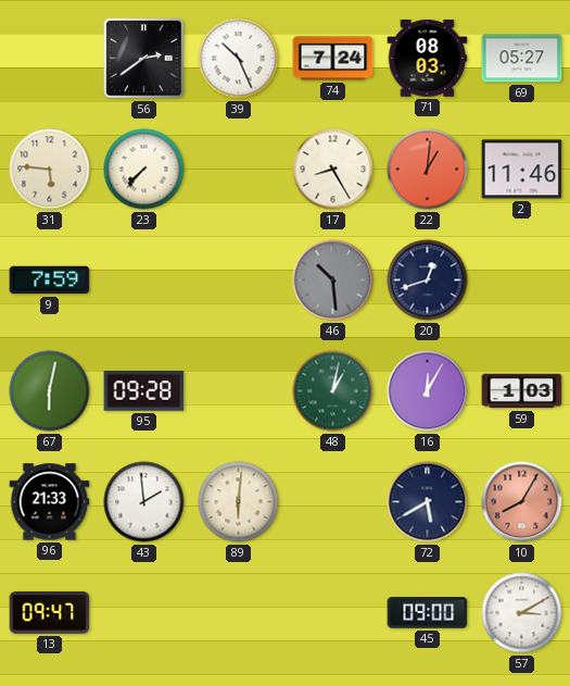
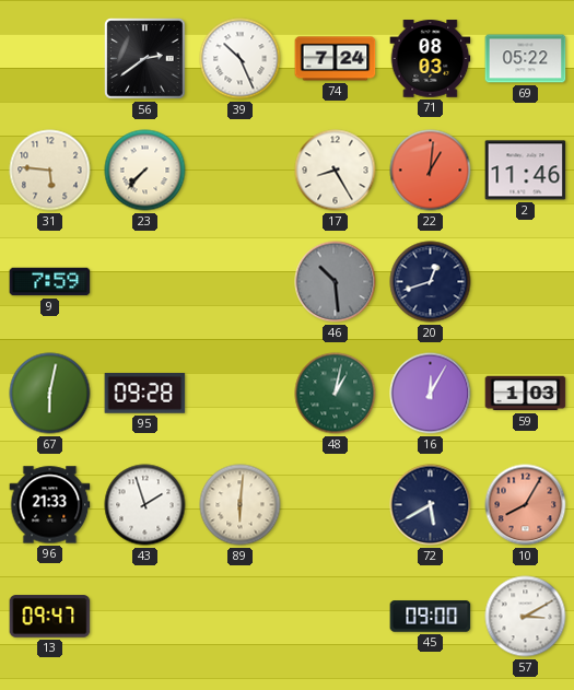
69: 05:27 -> 05:22
43: 1:59 -> 1:57
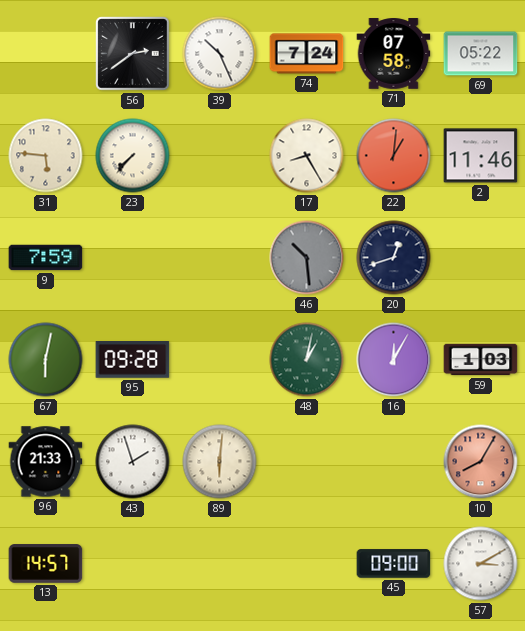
71: 08:03 -> 07:58
72: 5:40 -> none
13: 09:47 -> 14:57
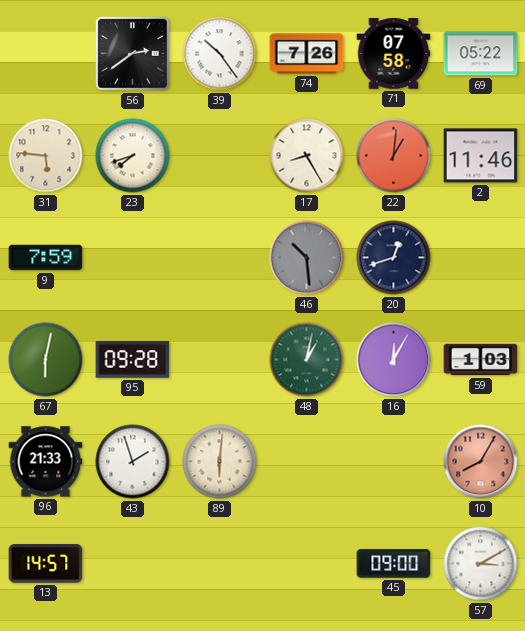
39: 10:26 -> 10:24
74: 7:24 -> 7:26
23: 7:37 -> 7:42
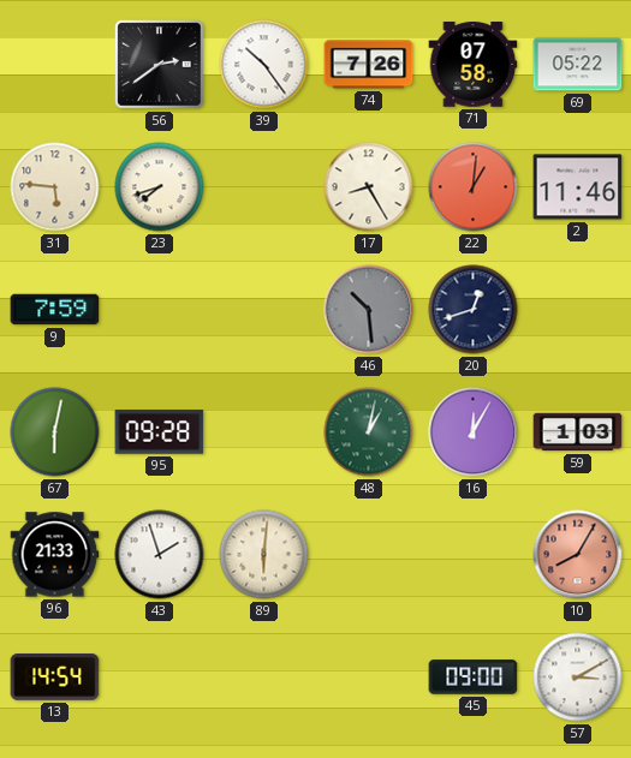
13: 14:57 -> 14:54
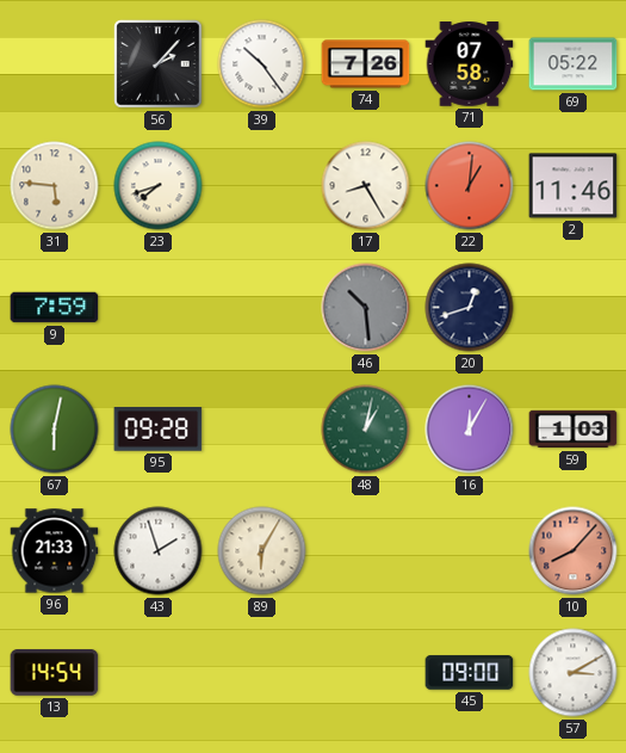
56: 2:39 -> 2:07
89: 6:01 -> 6:05
10: 8:05 -> 8:07
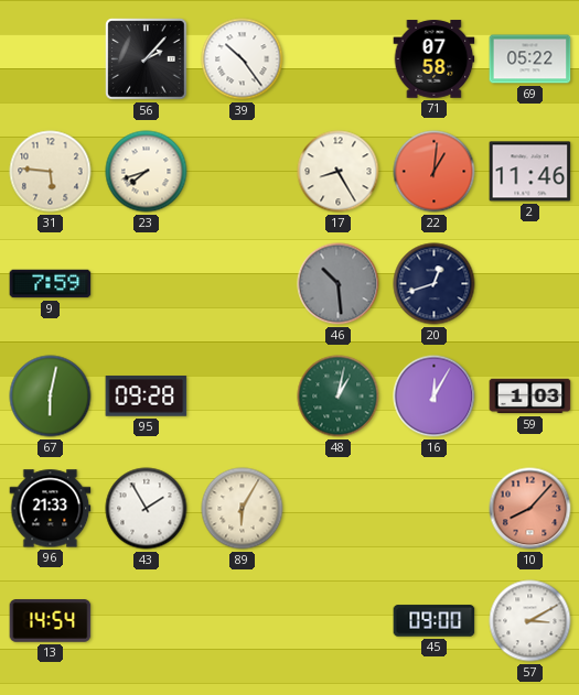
74: 7:26 -> none
43: 1:57 -> 1:55
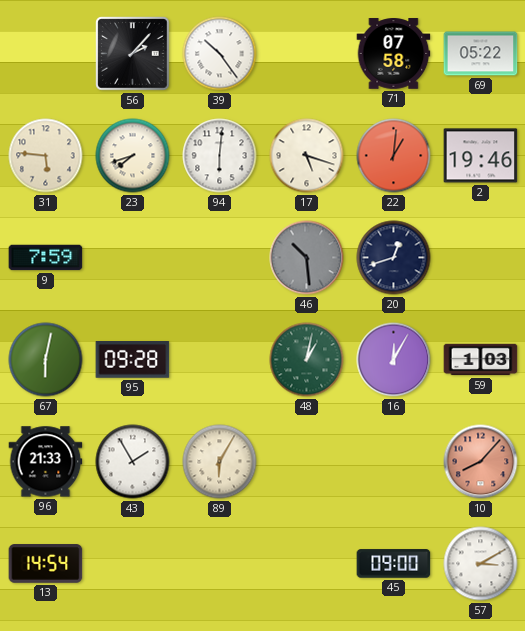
94: none -> 6:01
17: 8:25 -> 5:18
2: 11:46 -> 19:46
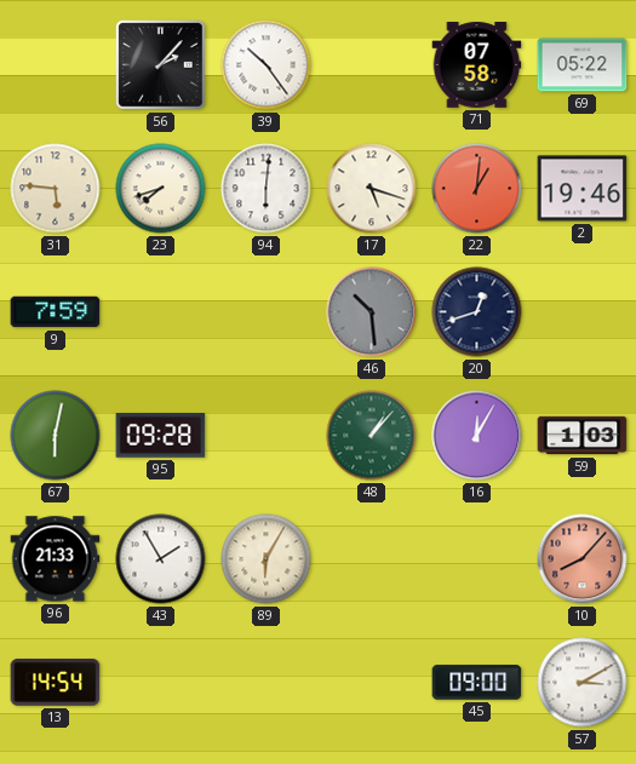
48: 1:02 -> 1:07
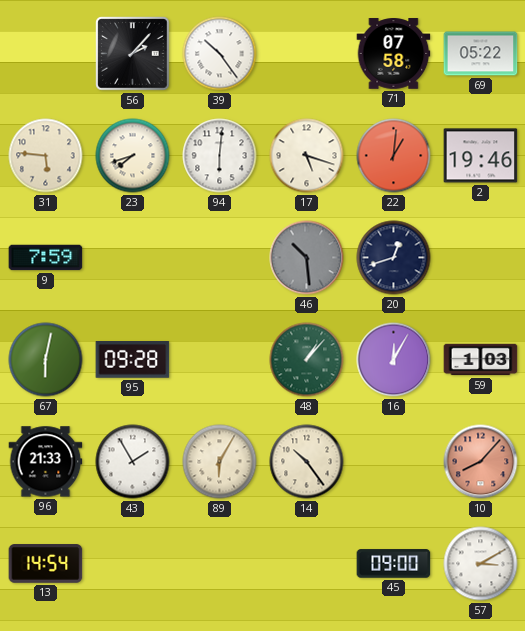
14: none -> 10:24
